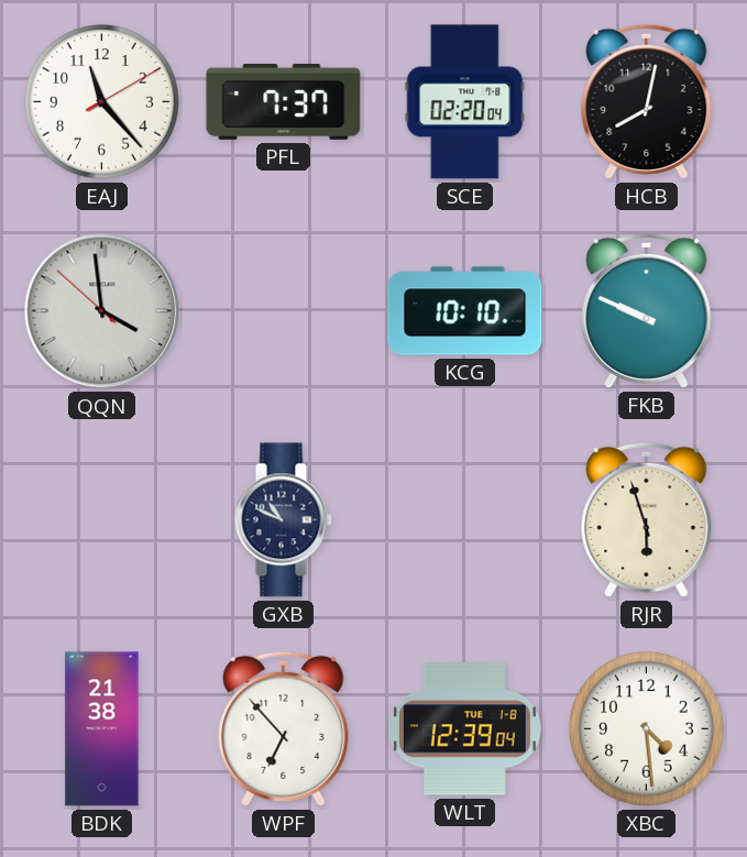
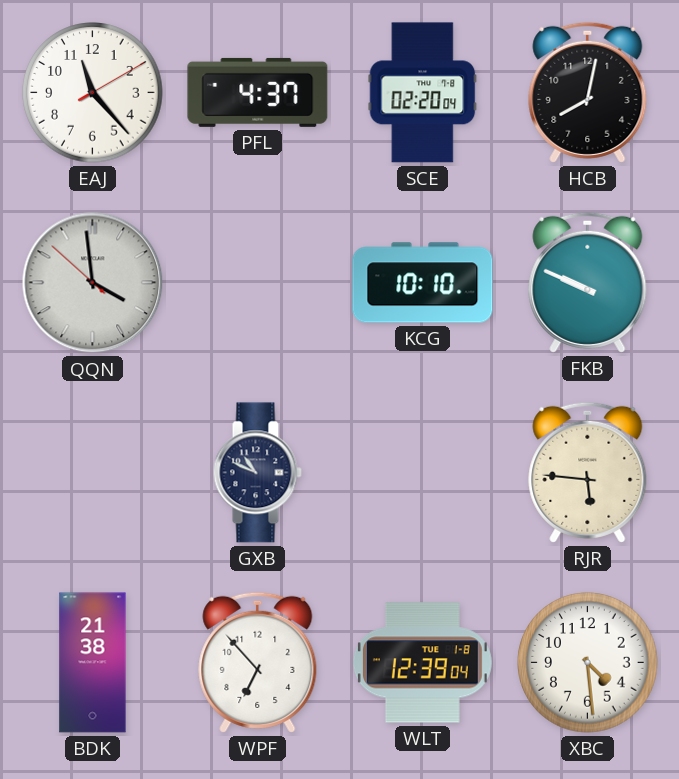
PFL: 7:37 -> 4:37
RJR: 5:57 -> 5:46
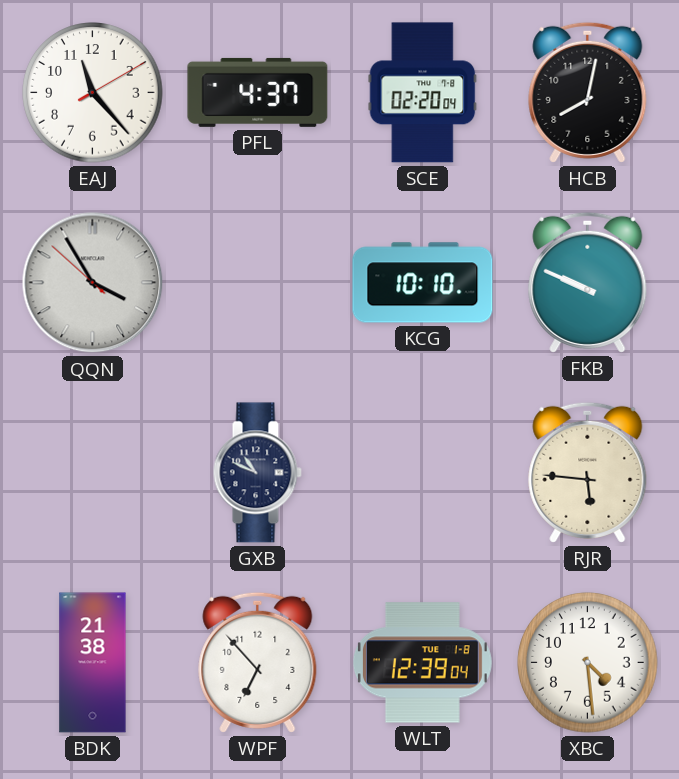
QQN: 3:58 -> 3:54
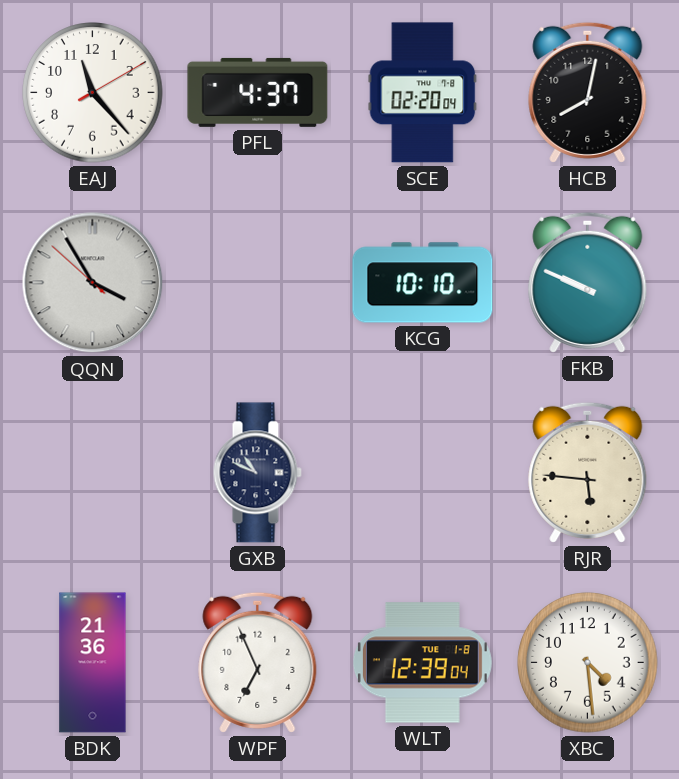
BDK: 21:38 -> 21:36
WPF: 6:53 -> 6:56
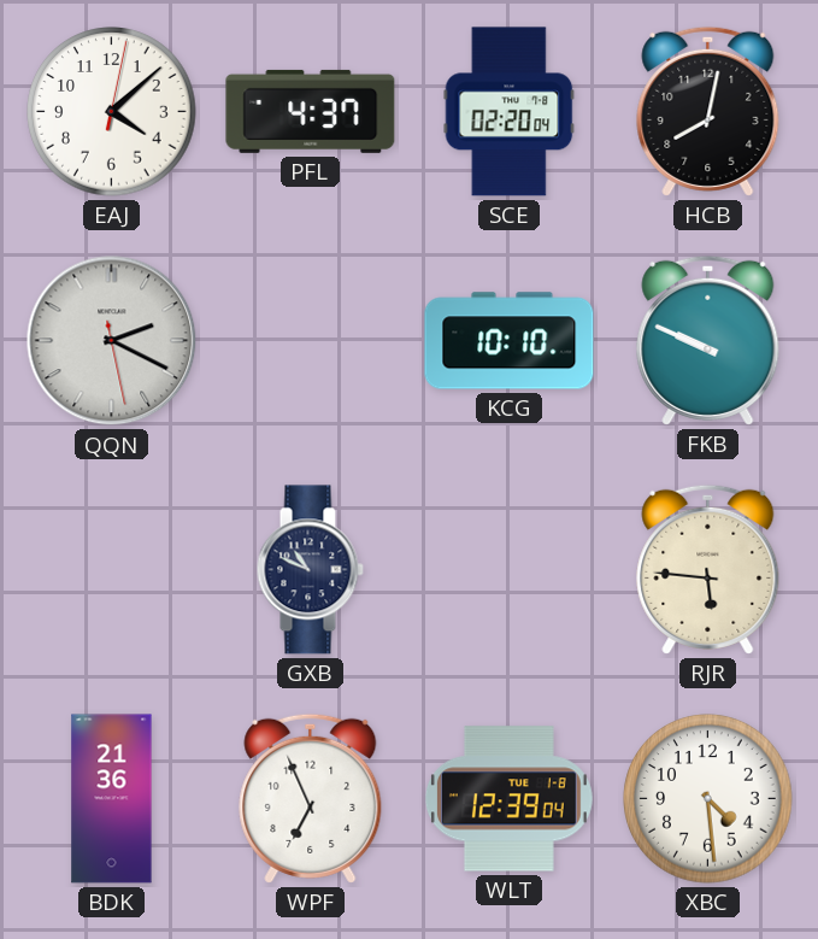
EAJ: 11:23 -> 4:08
QQN: 3:54 -> 2:19
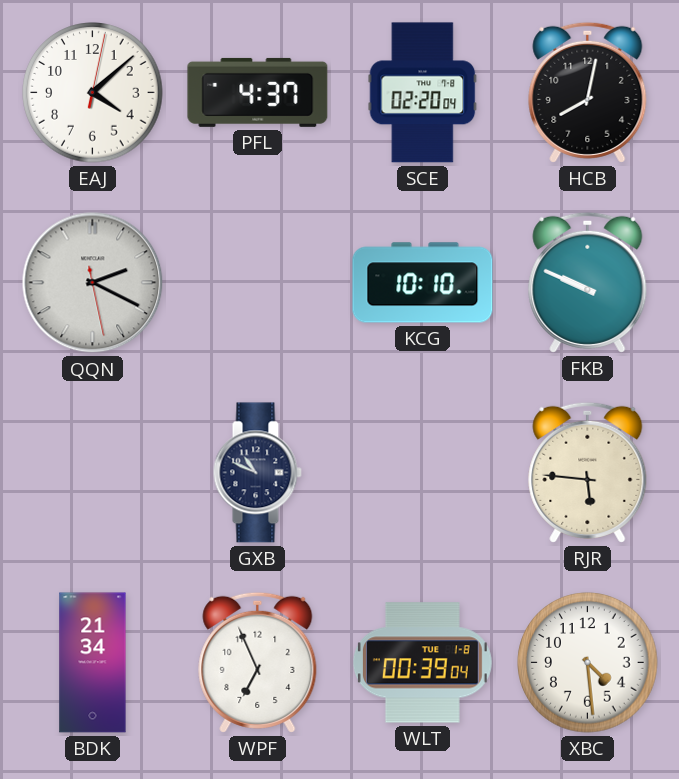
BDK: 21:36 -> 21:34
WLT: 12:39 -> 00:39
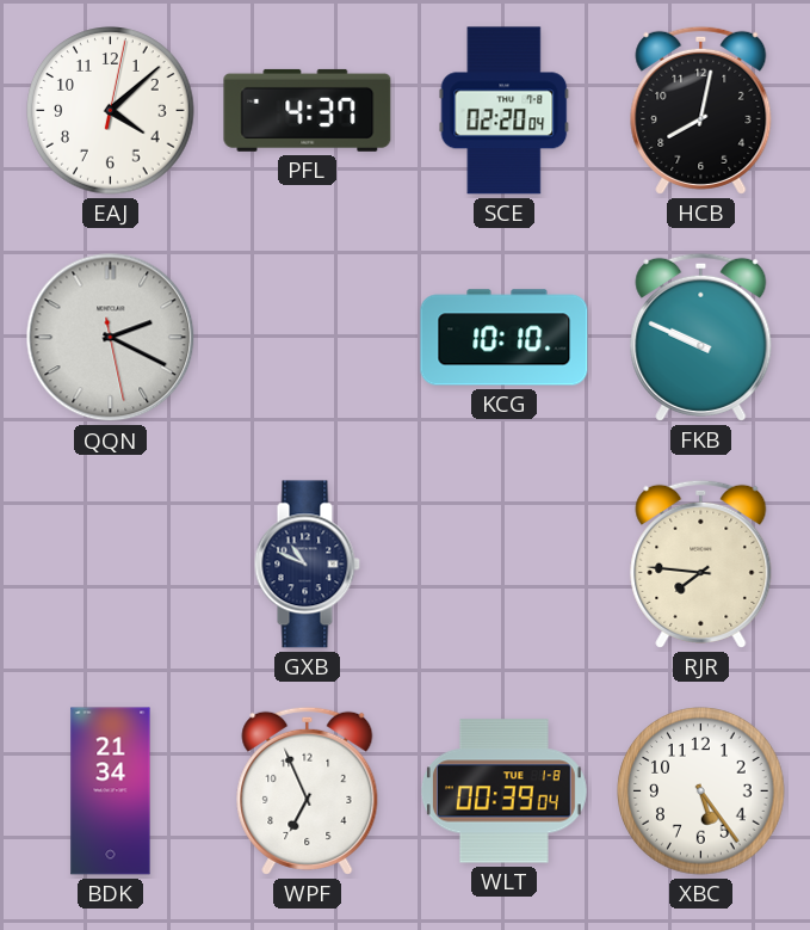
RJR: 5:46 -> 7:46
XBC: 4:29 -> 5:24
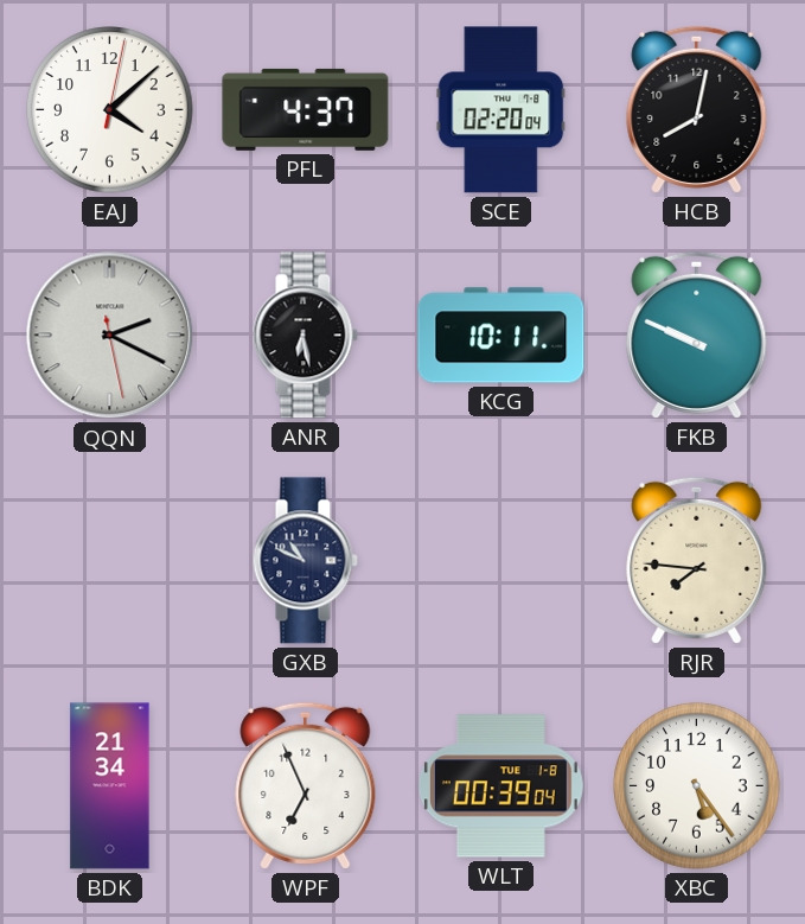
ANR: none -> 6:28
KCG: 10:10 -> 10:11
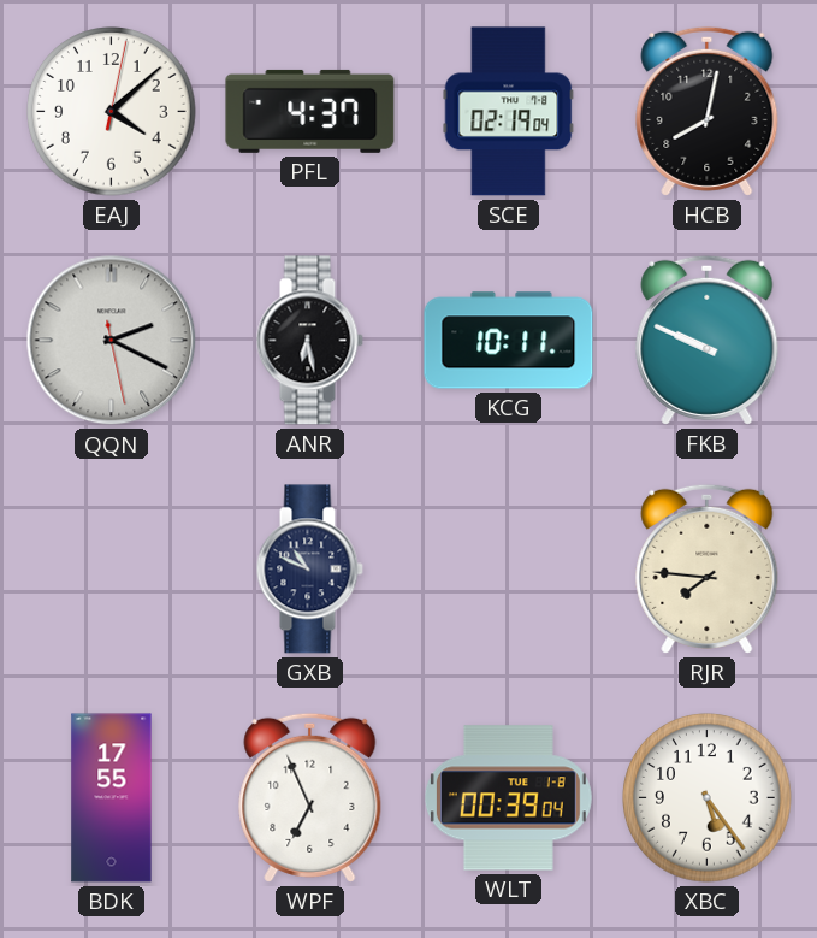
SCE: 02:20 -> 02:19
BDK: 21:34 -> 17:55
